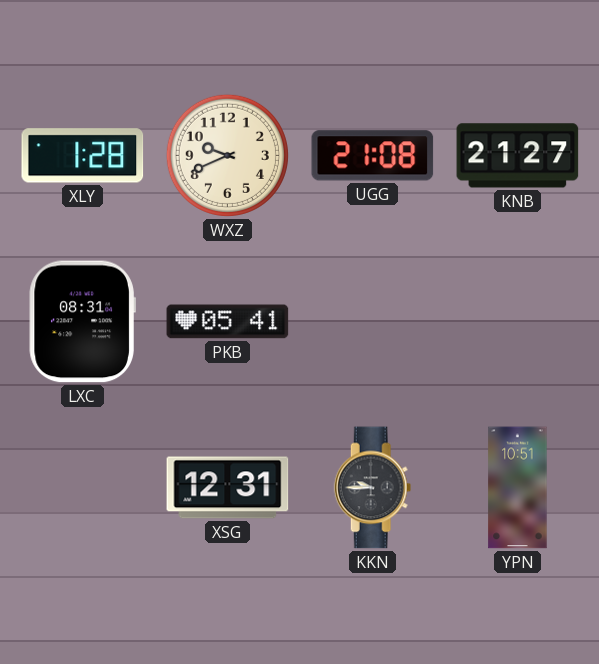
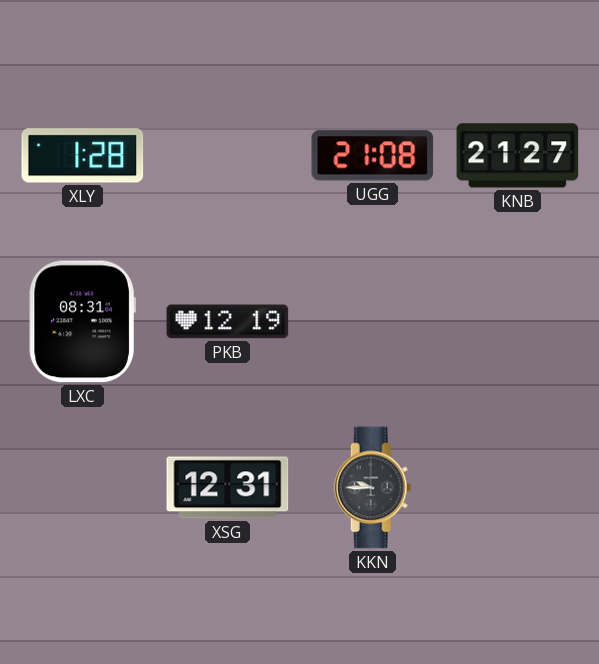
WXZ: 9:41 -> none
PKB: 05:41 -> 12:19
YPN: 10:51 -> none
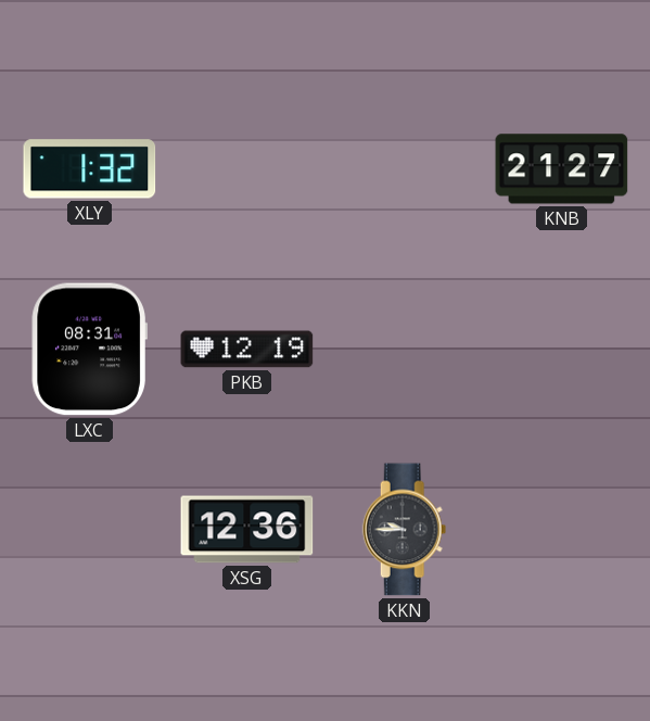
XLY: 1:28 -> 1:32
UGG: 21:08 -> none
XSG: 12:31 -> 12:36
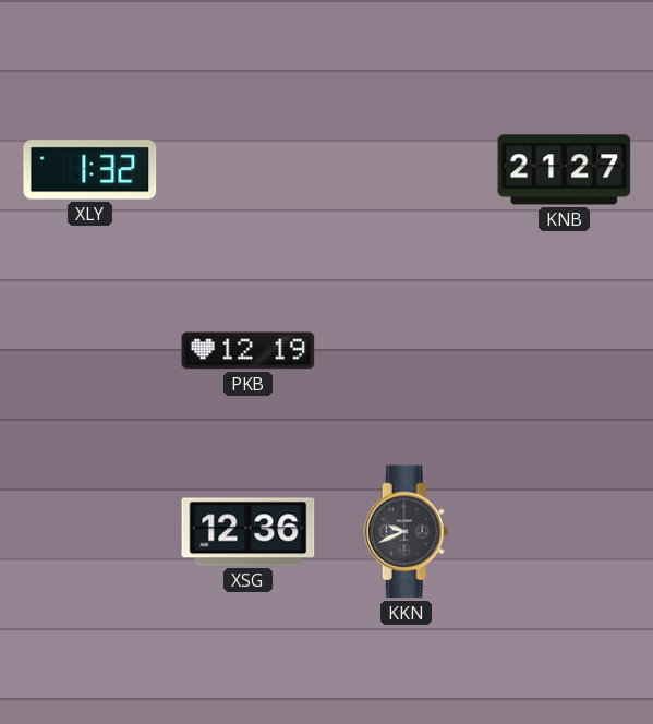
LXC: 08:31 -> none
KKN: 9:45 -> 9:41
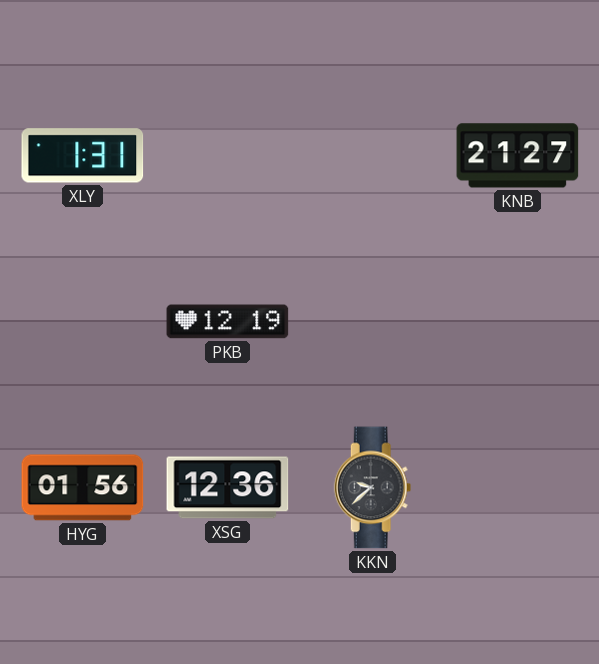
XLY: 1:32 -> 1:31
HYG: none -> 01:56
KKN: 9:41 -> 9:38
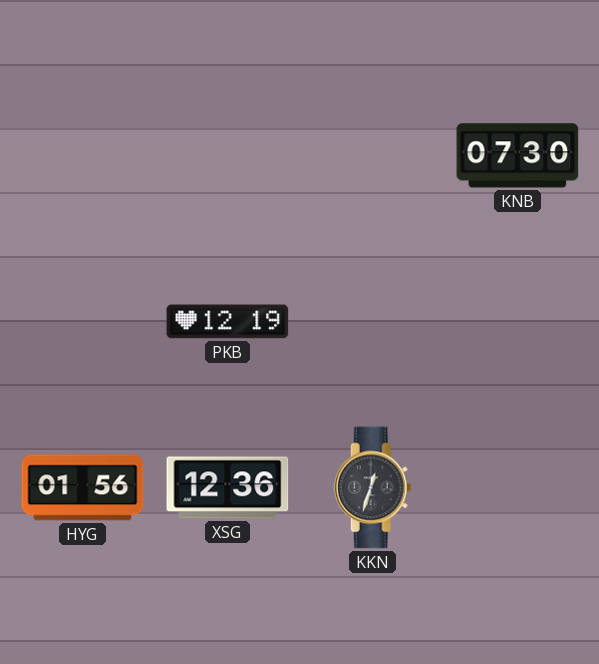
XLY: 1:31 -> none
KNB: 21:27 -> 07:30
KKN: 9:38 -> 12:33
